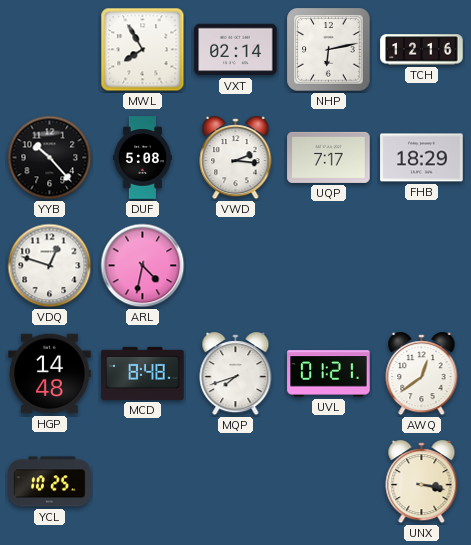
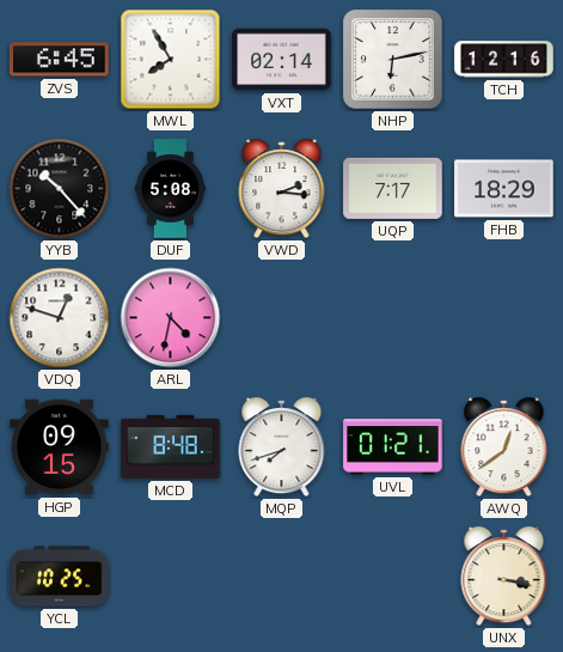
ZVS: none -> 6:45
HGP: 14:48 -> 09:15
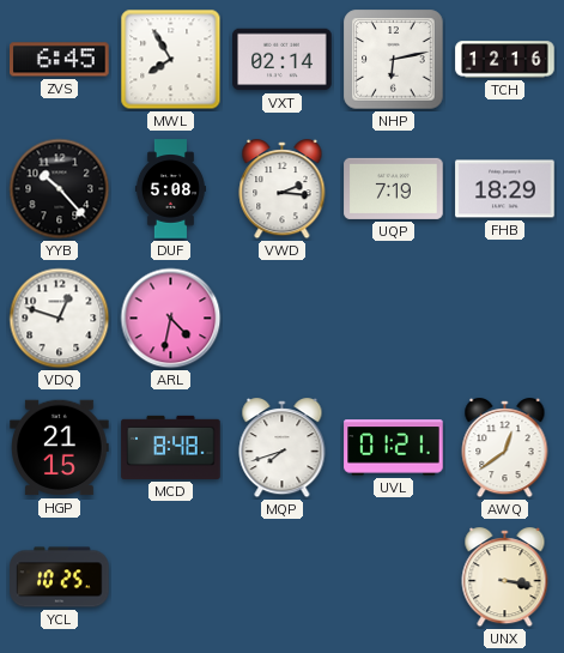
UQP: 7:17 -> 7:19
HGP: 09:15 -> 21:15
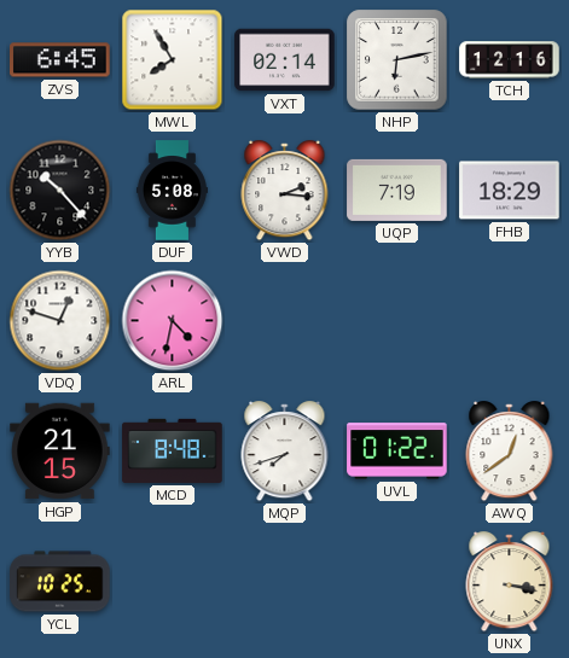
UVL: 01:21 -> 01:22
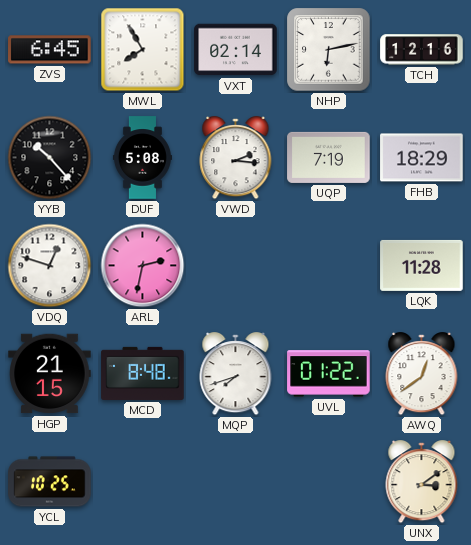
ARL: 4:32 -> 2:32
LQK: none -> 11:28
UNX: 3:17 -> 3:09
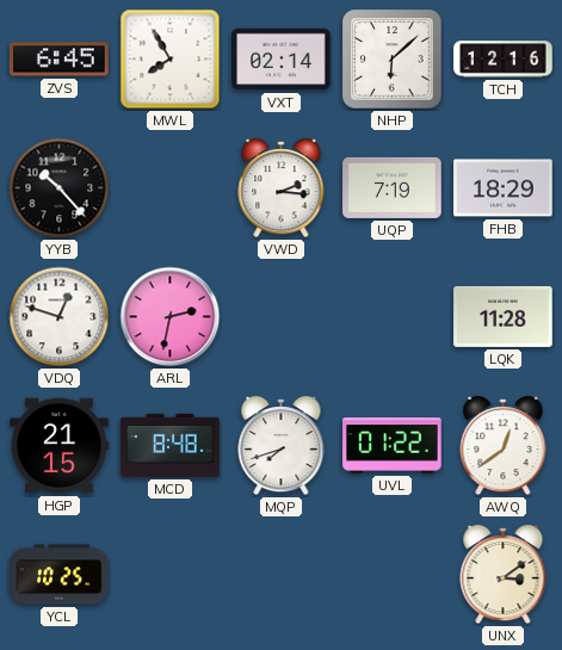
NHP: 6:13 -> 6:08
DUF: 5:08 -> none
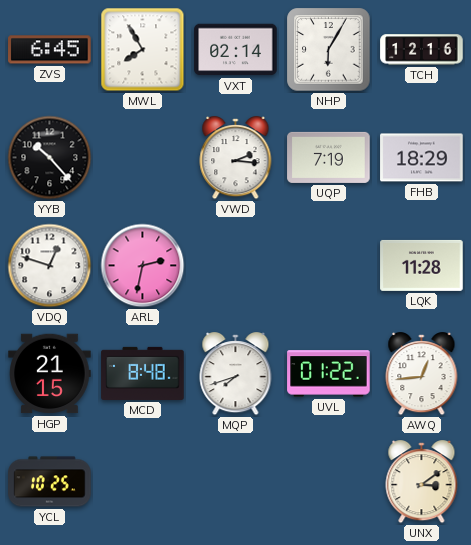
NHP: 6:08 -> 6:05
AWQ: 12:39 -> 12:44
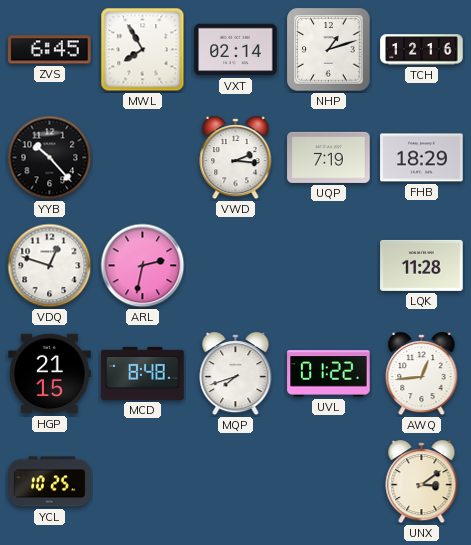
NHP: 6:05 -> 1:12
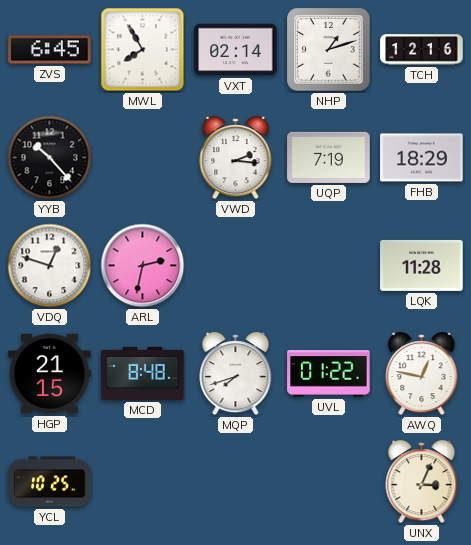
AWQ: 12:44 -> 12:47
UNX: 3:09 -> 3:04
